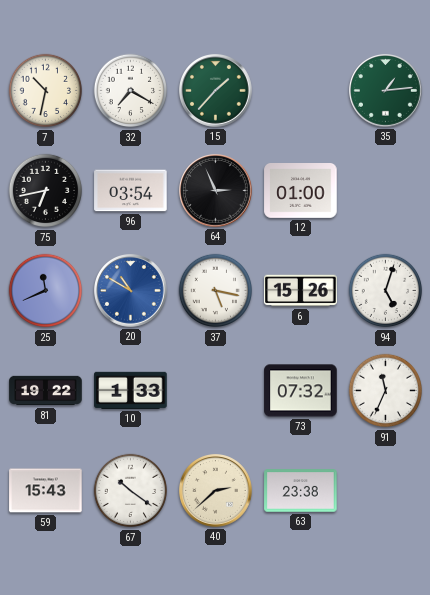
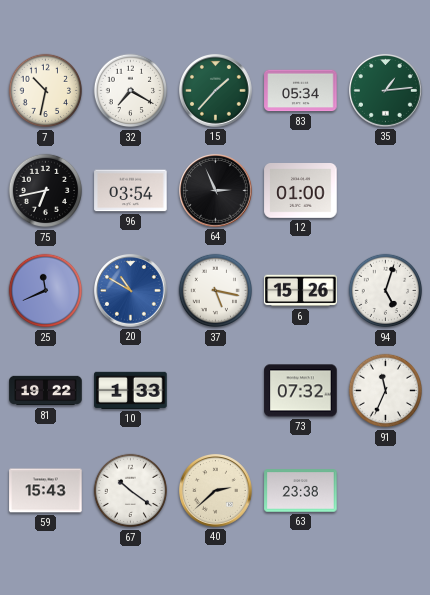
83: none -> 05:34
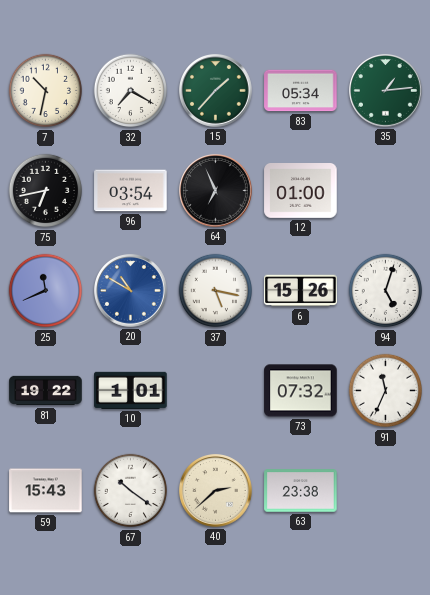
64: 2:56 -> 6:56
10: 1:33 -> 1:01
